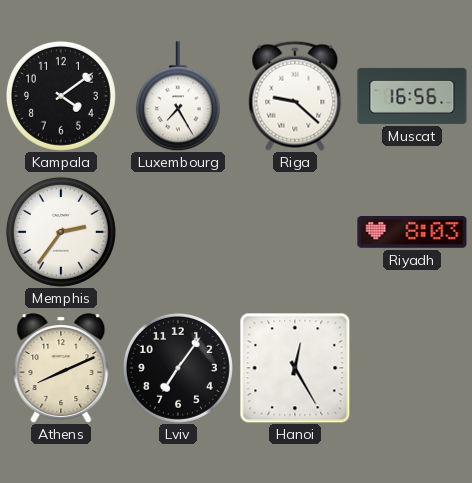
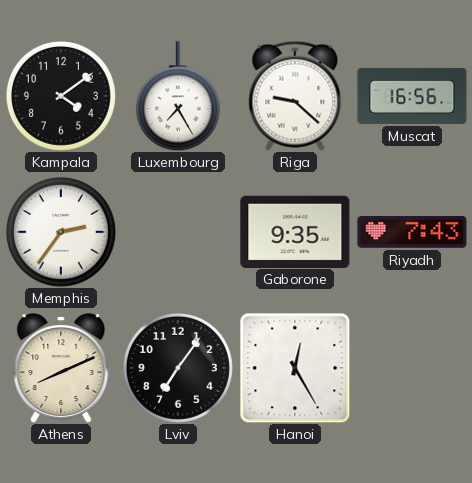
Gaborone: none -> 9:35
Riyadh: 8:03 -> 7:43
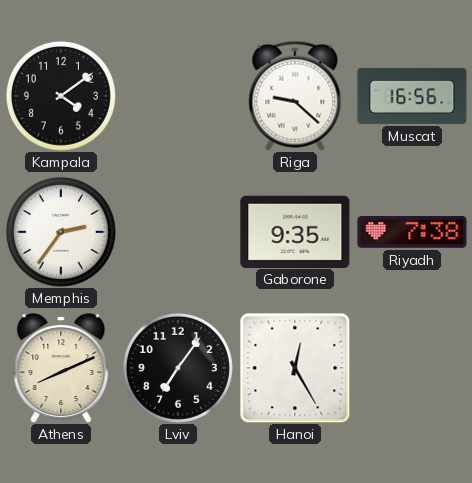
Luxembourg: 7:25 -> none
Riyadh: 7:43 -> 7:38
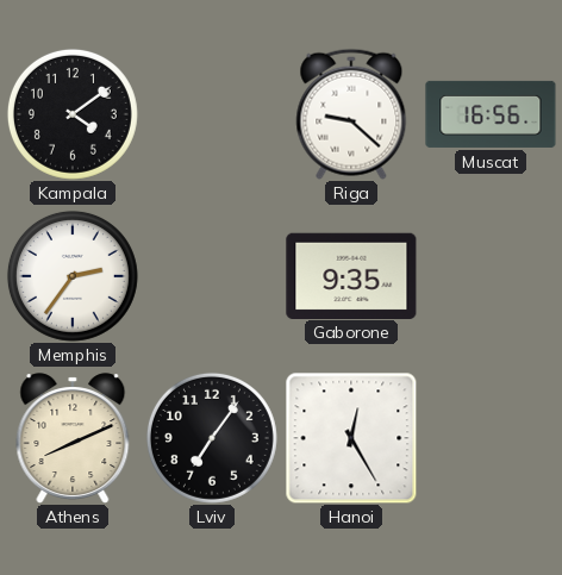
Riyadh: 7:38 -> none
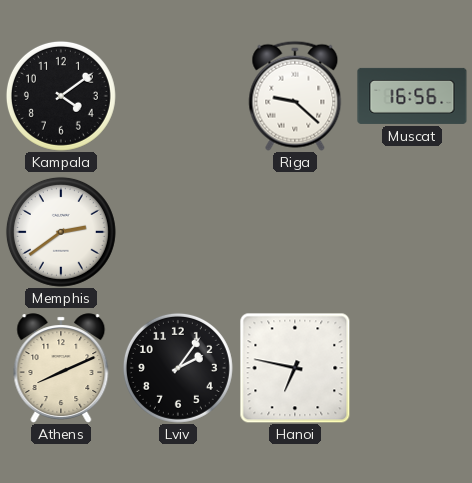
Memphis: 2:36 -> 2:39
Gaborone: 9:35 -> none
Lviv: 7:06 -> 2:06
Hanoi: 12:25 -> 6:47
